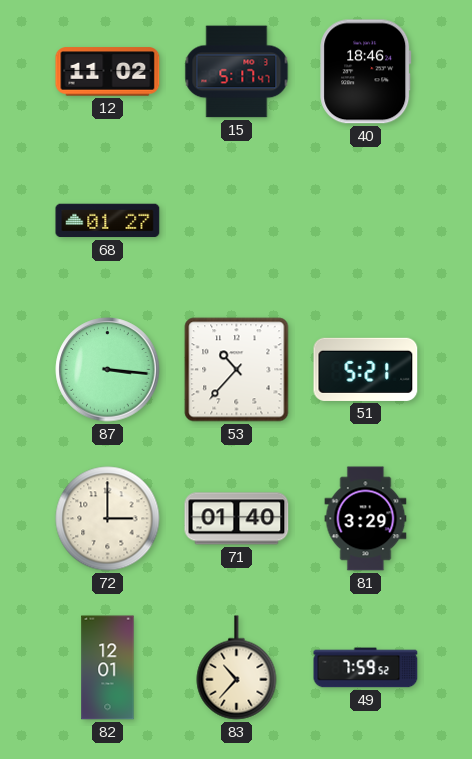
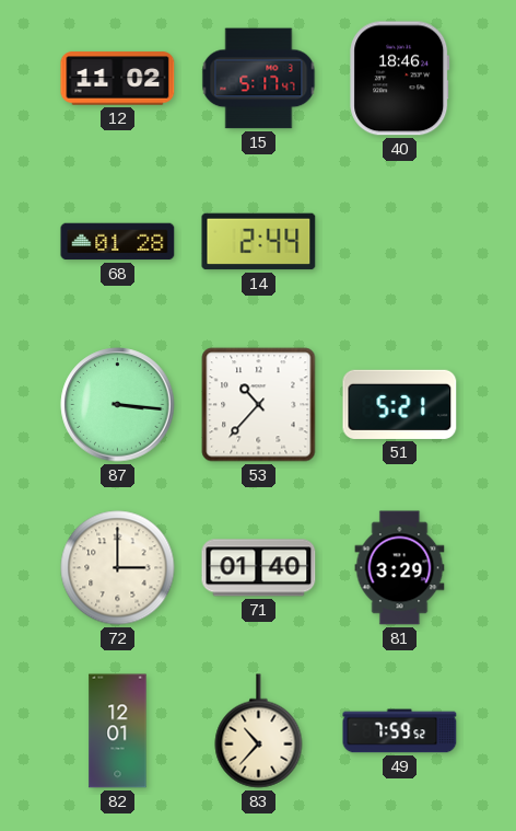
68: 01:27 -> 01:28
14: none -> 2:44
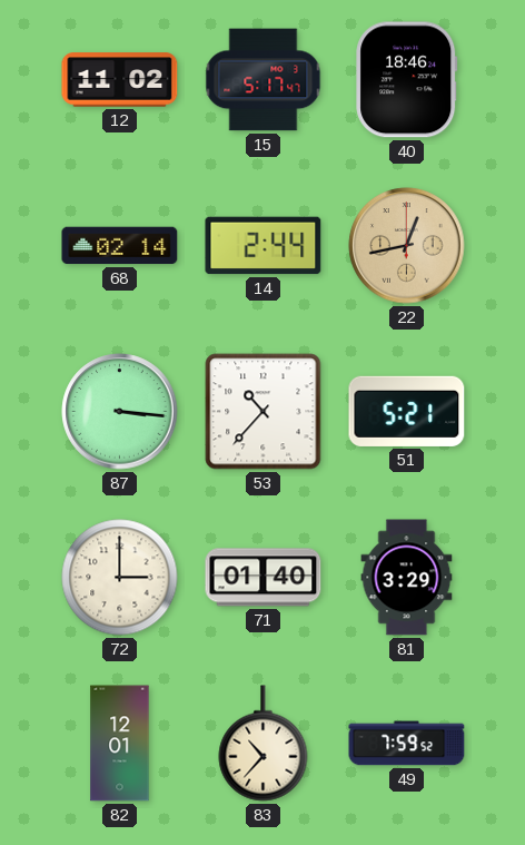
68: 01:28 -> 02:14
22: none -> 12:43
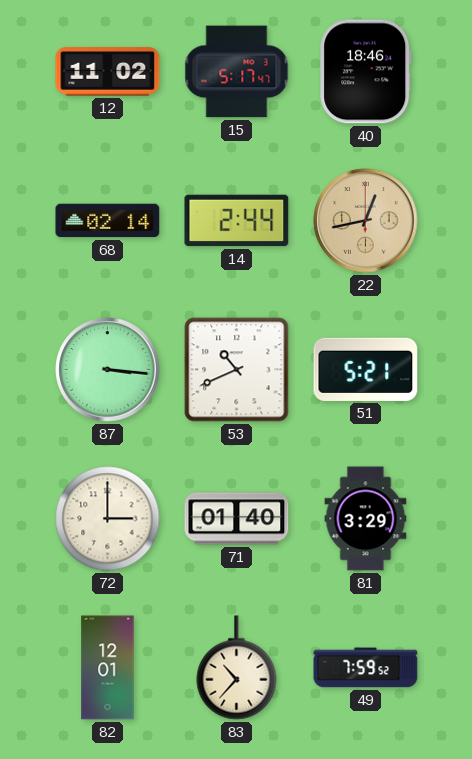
53: 10:37 -> 10:41
